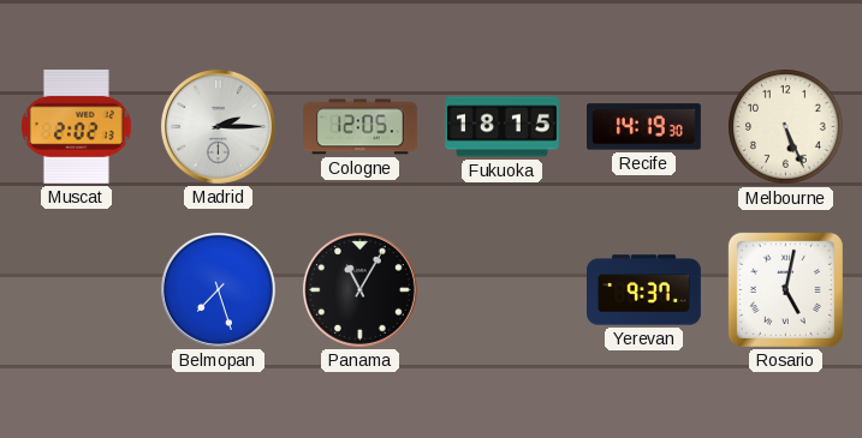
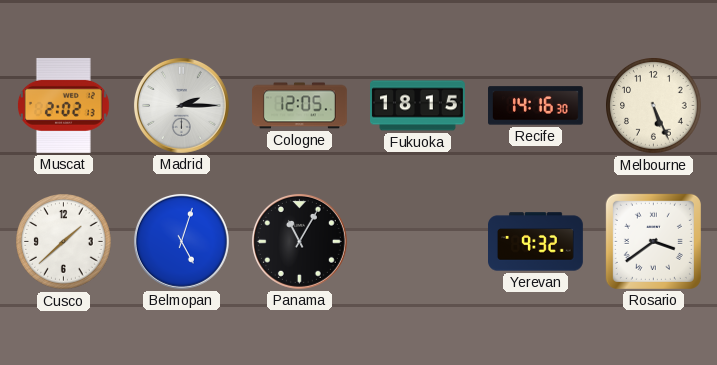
Recife: 14:19 -> 14:16
Cusco: none -> 1:38
Belmopan: 7:27 -> 5:03
Yerevan: 9:37 -> 9:32
Rosario: 5:02 -> 3:39
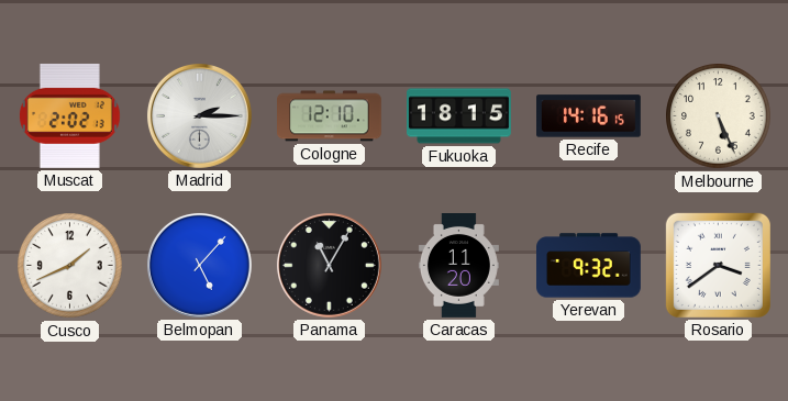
Cologne: 12:05 -> 12:10
Recife: 14:16:30 -> 14:16:15
Cusco: 1:38 -> 1:41
Belmopan: 5:03 -> 5:07
Caracas: none -> 11:20
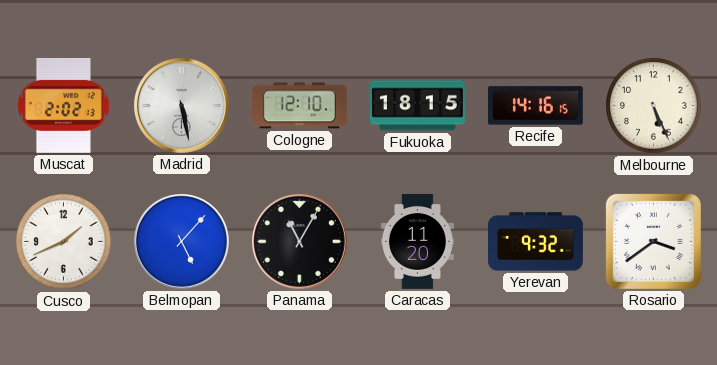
Madrid: 2:15 -> 5:28
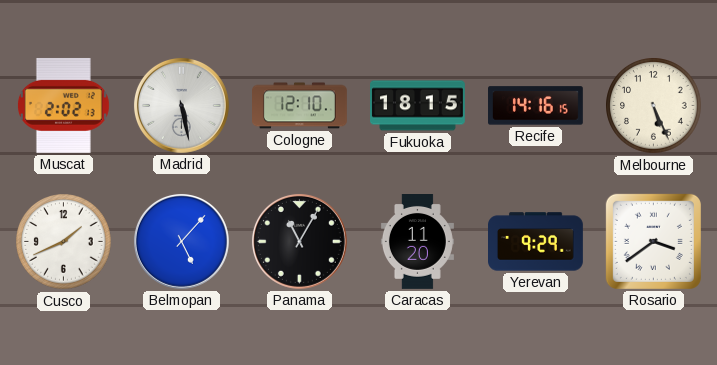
Yerevan: 9:32 -> 9:29
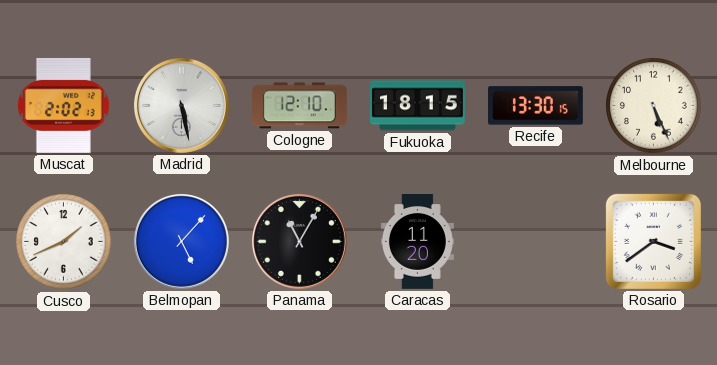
Recife: 14:16 -> 13:30
Yerevan: 9:29 -> none
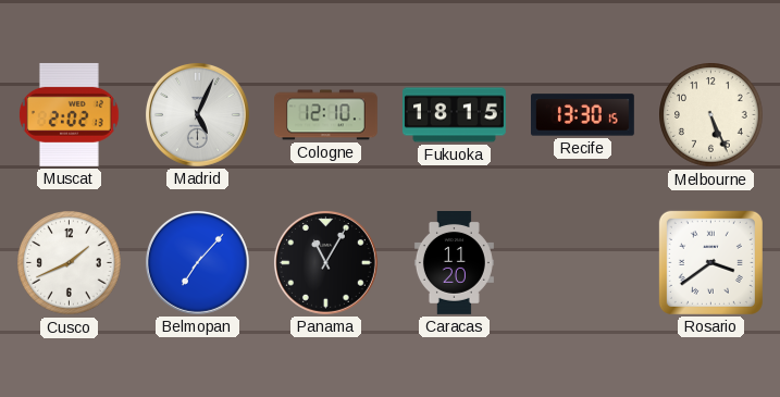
Madrid: 5:28 -> 5:04
Belmopan: 5:07 -> 7:07
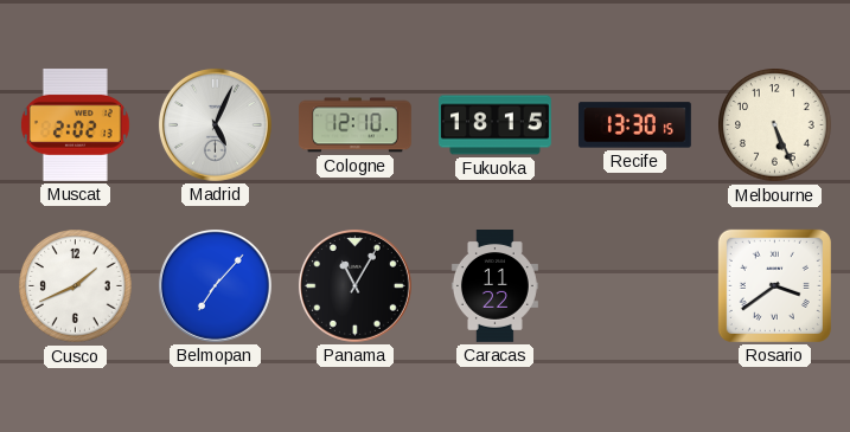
Caracas: 11:20 -> 11:22
